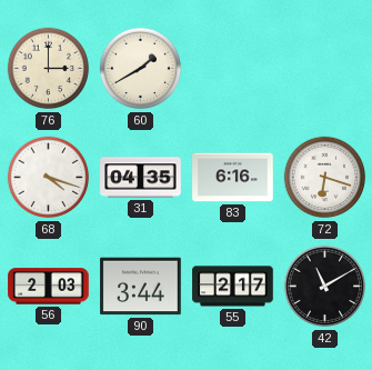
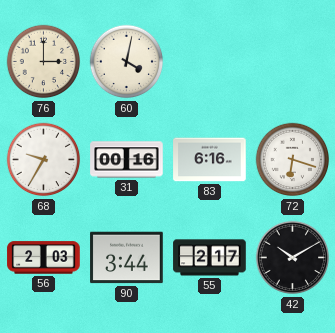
60: 1:40 -> 4:02
68: 4:18 -> 9:35
31: 04:35 -> 00:16
42: 11:10 -> 10:10
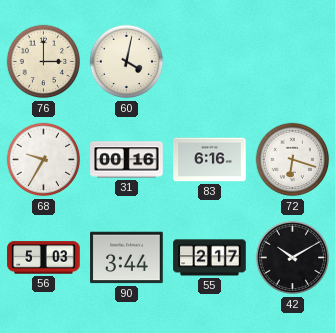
56: 2:03 -> 5:03
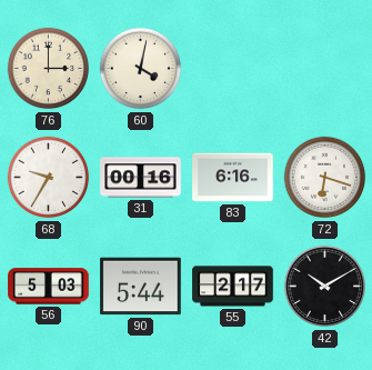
90: 3:44 -> 5:44
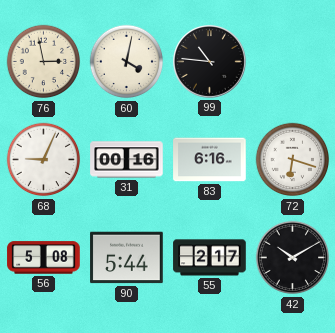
76: 3:00 -> 2:58
99: none -> 10:46
68: 9:35 -> 9:04
56: 5:03 -> 5:08
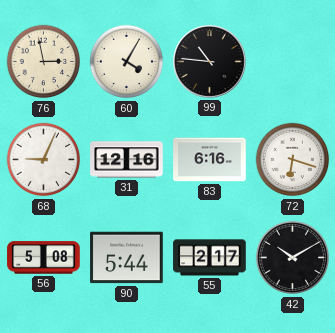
60: 4:02 -> 4:05
31: 00:16 -> 12:16
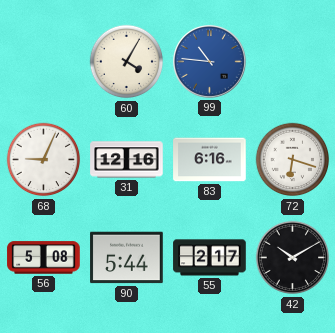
76: 2:58 -> none
99 dial: black -> blue
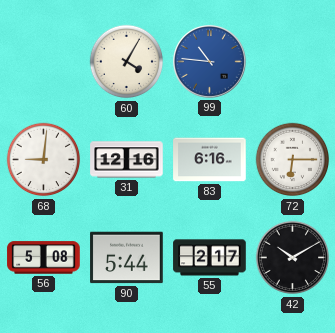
68: 9:04 -> 9:01
72: 6:18 -> 6:15
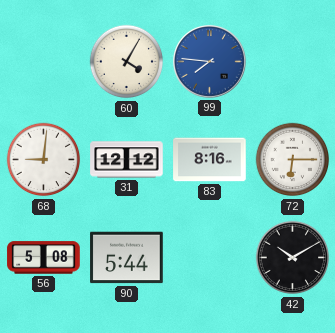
99: 10:46 -> 7:46
31: 12:16 -> 12:12
83: 6:16 -> 8:16
55: 2:17 -> none
